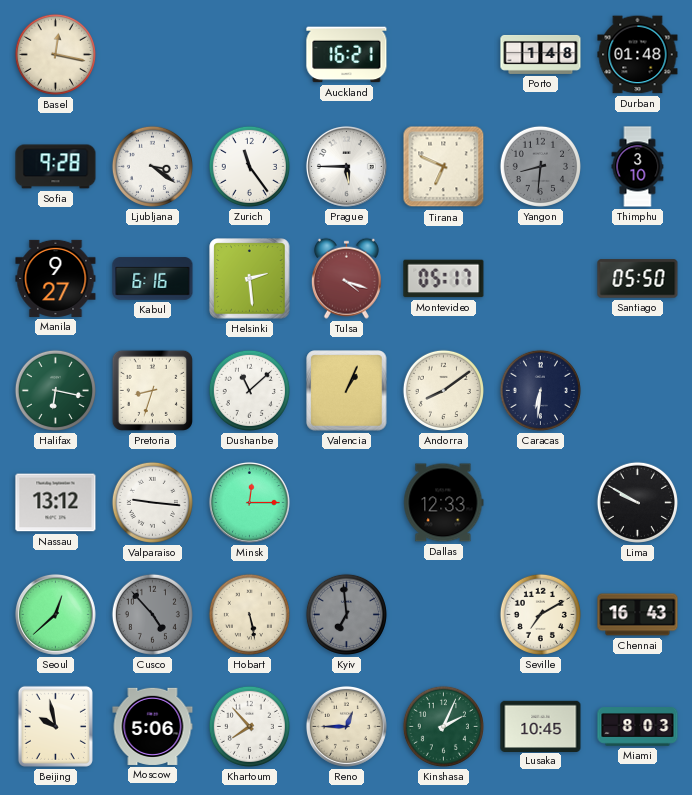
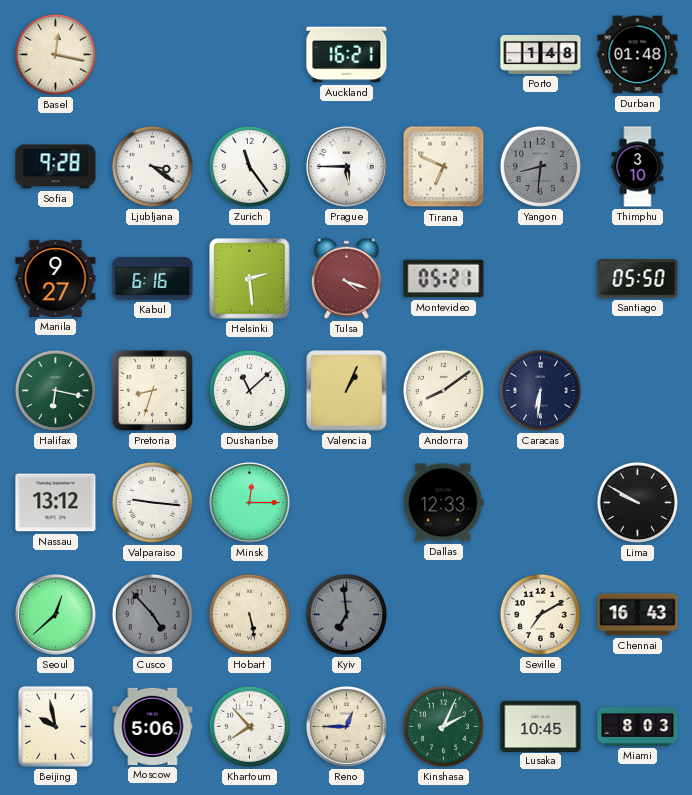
Montevideo: 05:17 -> 05:21
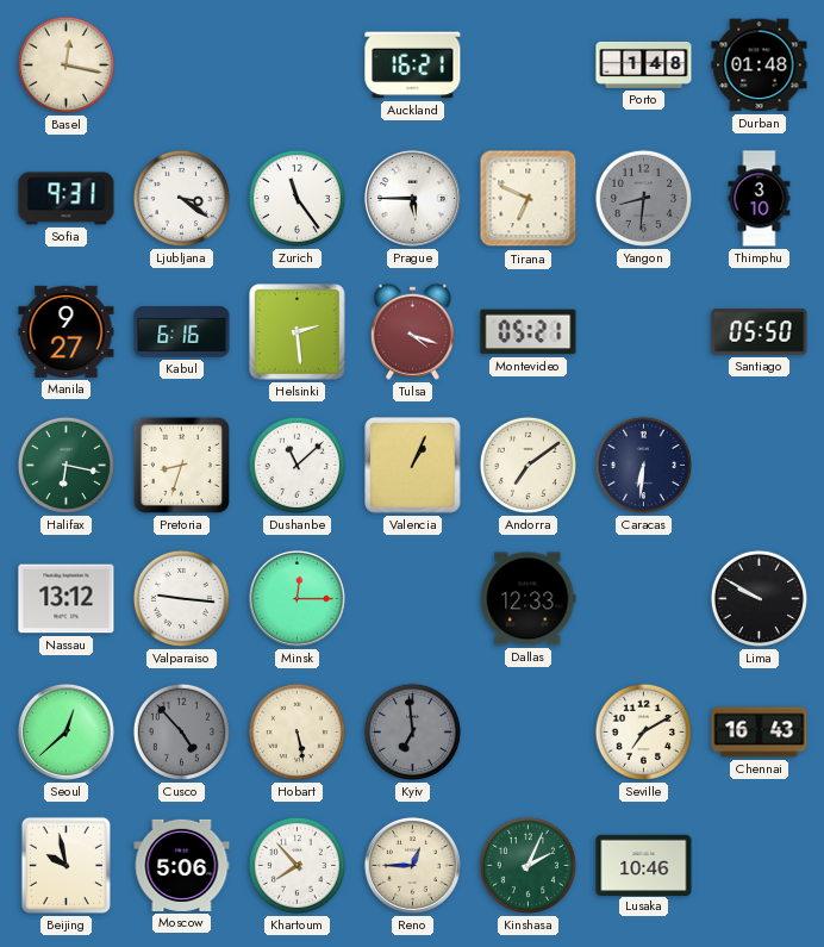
Sofia: 9:28 -> 9:31
Andorra: 8:09 -> 7:09
Lusaka: 10:45 -> 10:46
Miami: 8:03 -> none
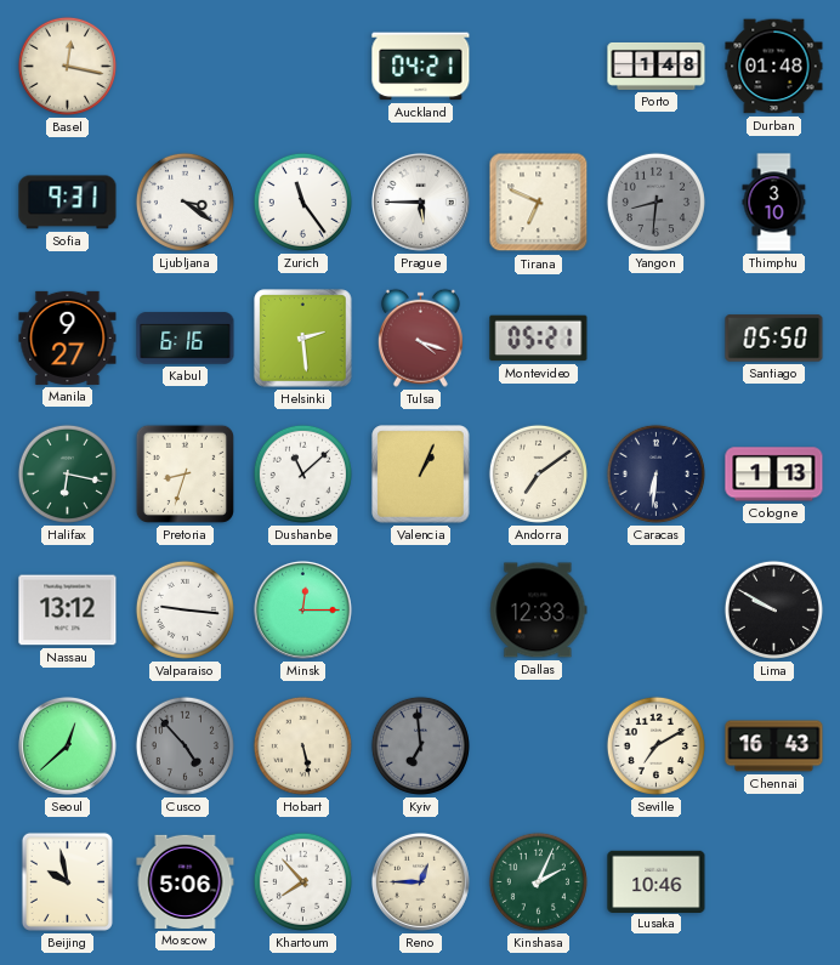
Auckland: 16:21 -> 04:21
Cologne: none -> 1:13
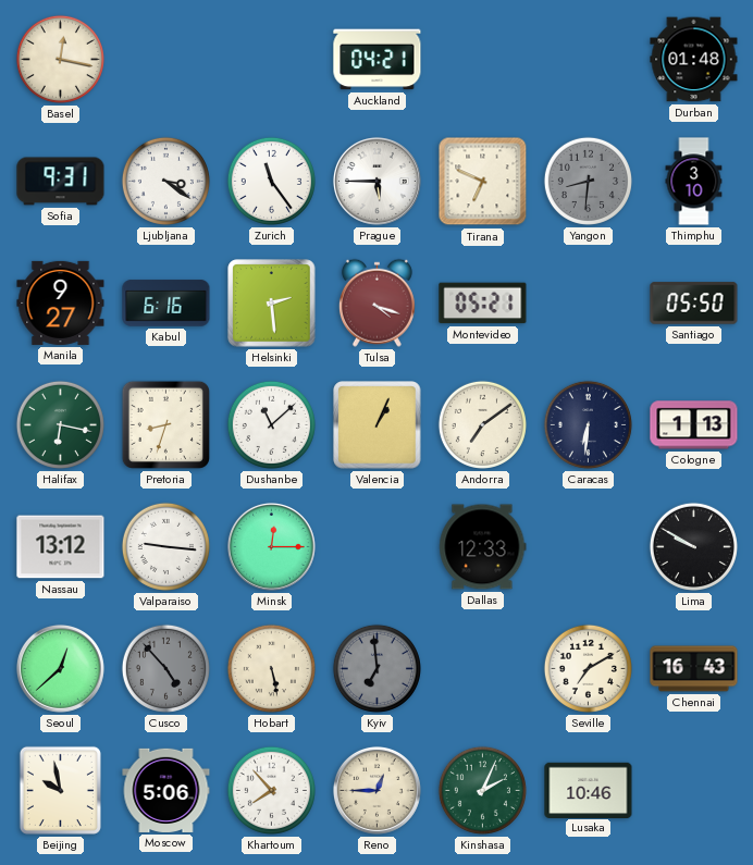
Porto: 1:48 -> none
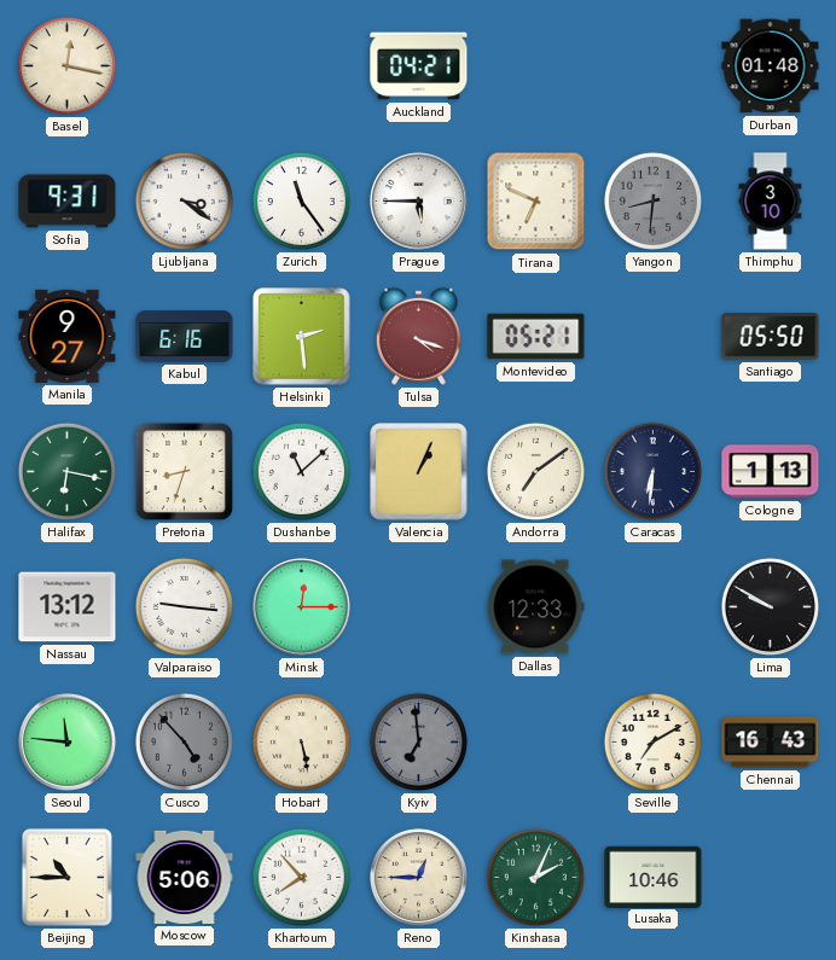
Seoul: 12:38 -> 11:46
Beijing: 9:58 -> 10:45
